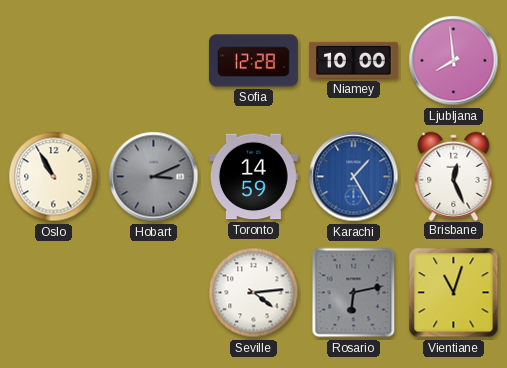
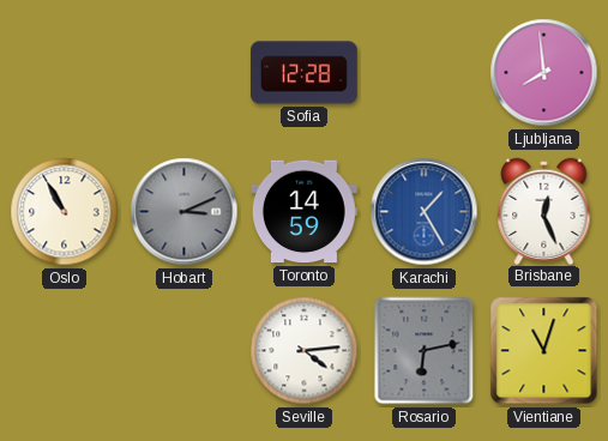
Niamey: 10:00 -> none
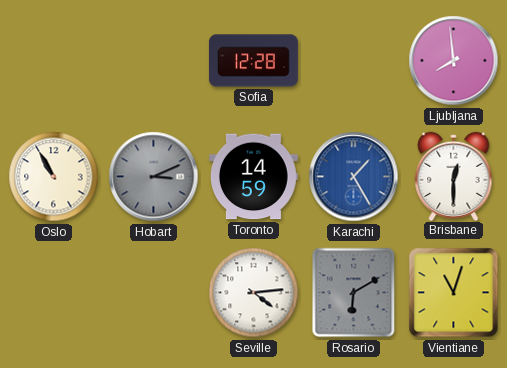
Brisbane: 12:26 -> 12:30
Rosario: 6:13 -> 6:10
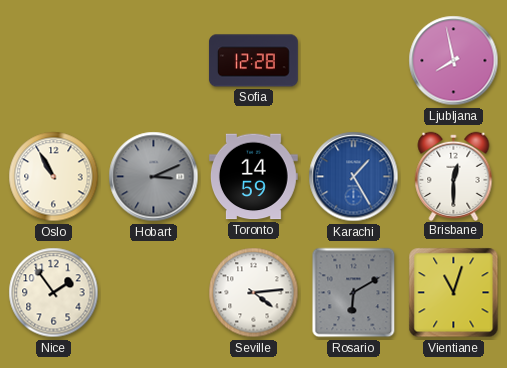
Ljubljana: 7:59 -> 7:58
Nice: none -> 1:54
